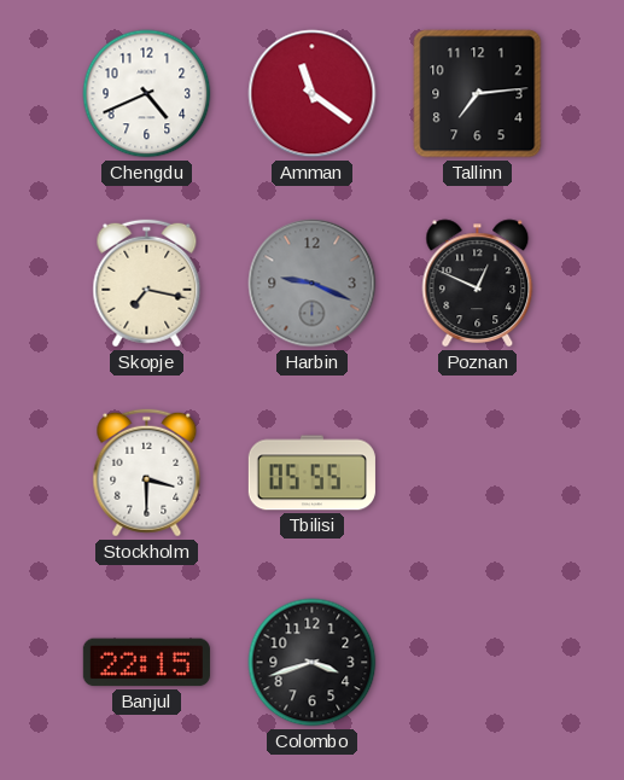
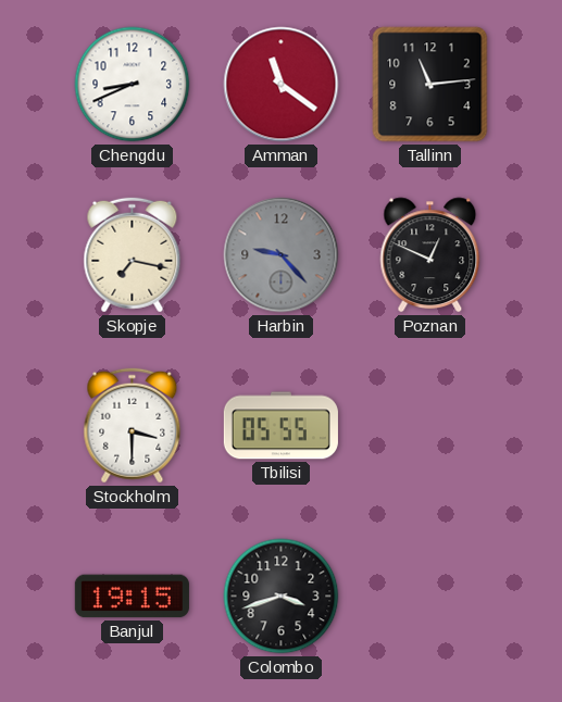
Chengdu: 4:41 -> 8:41
Tallinn: 7:14 -> 11:14
Harbin: 9:19 -> 9:23
Banjul: 22:15 -> 19:15
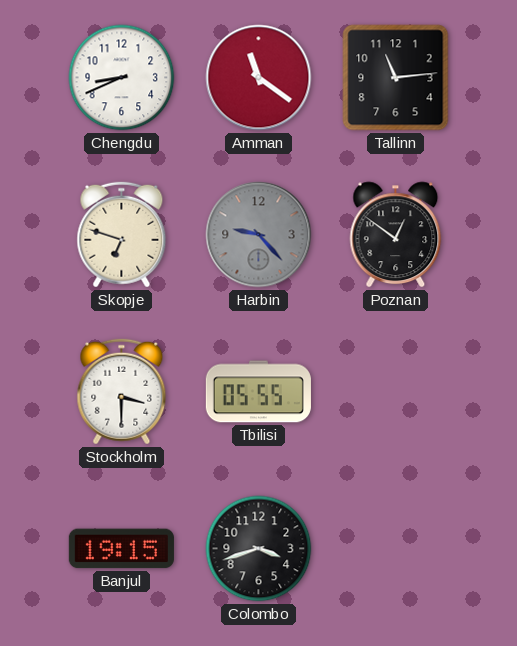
Skopje: 7:17 -> 6:48
Poznan: 12:49 -> 12:51
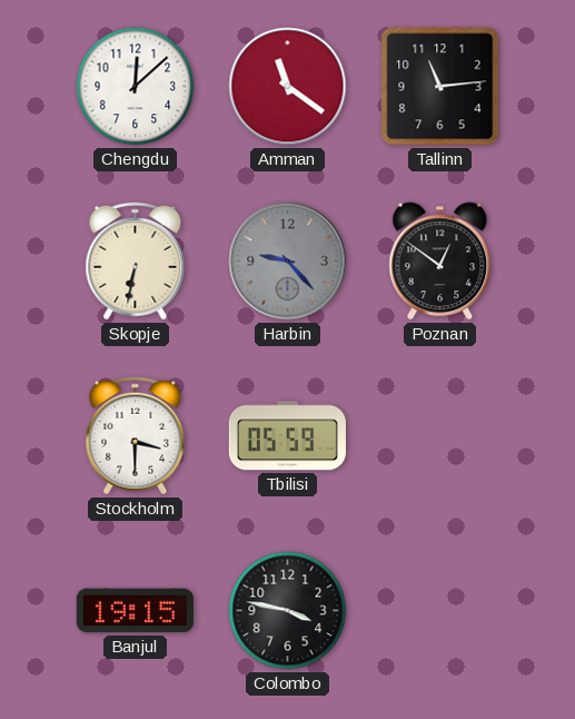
Chengdu: 8:41 -> 12:08
Skopje: 6:48 -> 6:32
Tbilisi: 05:55 -> 05:59
Colombo: 3:42 -> 3:47
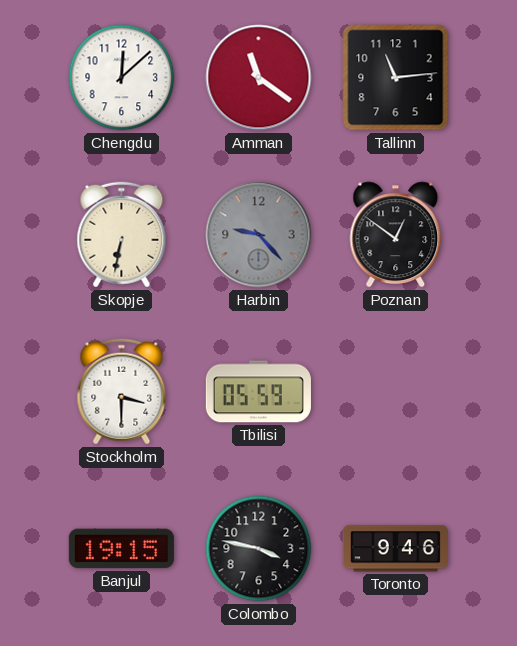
Toronto: none -> 9:46
